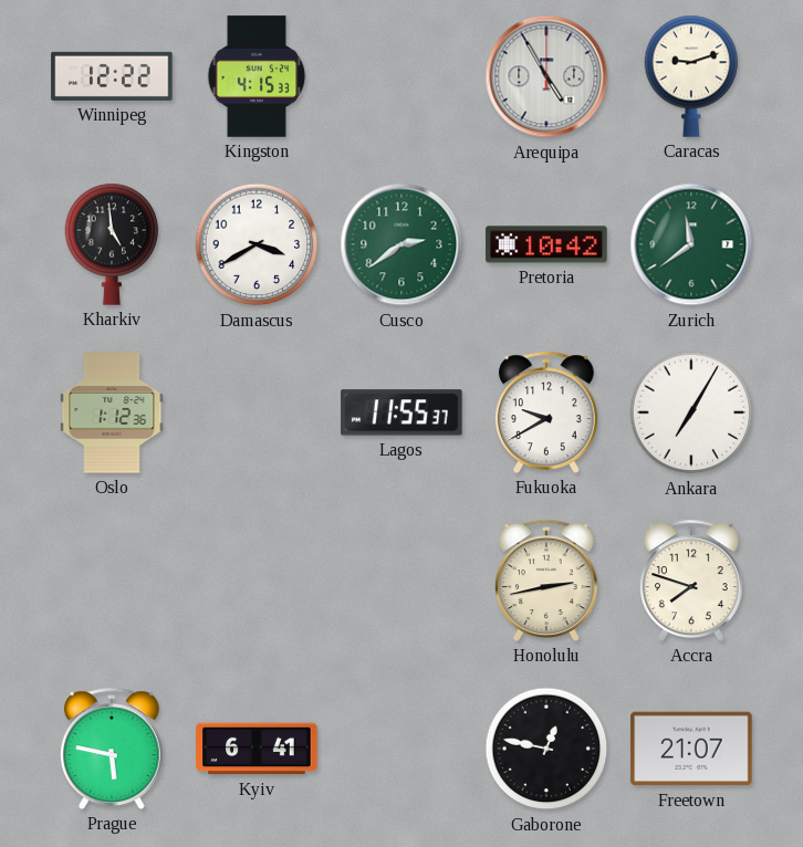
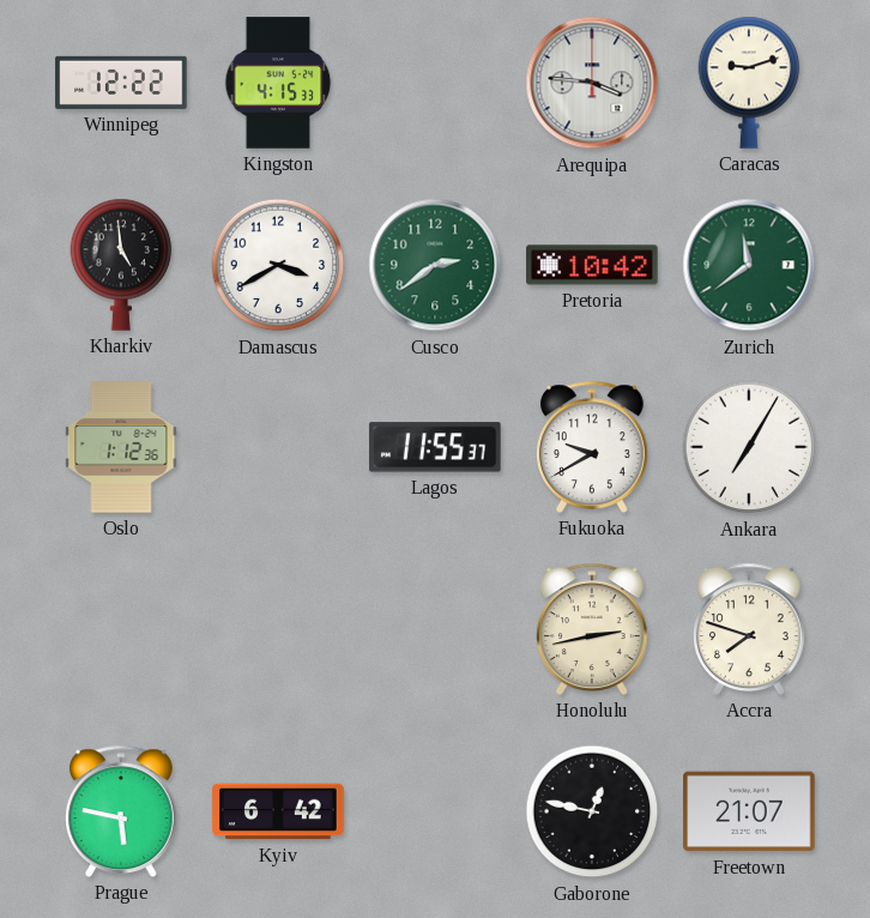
Arequipa: 4:55 -> 3:46
Kyiv: 6:41 -> 6:42
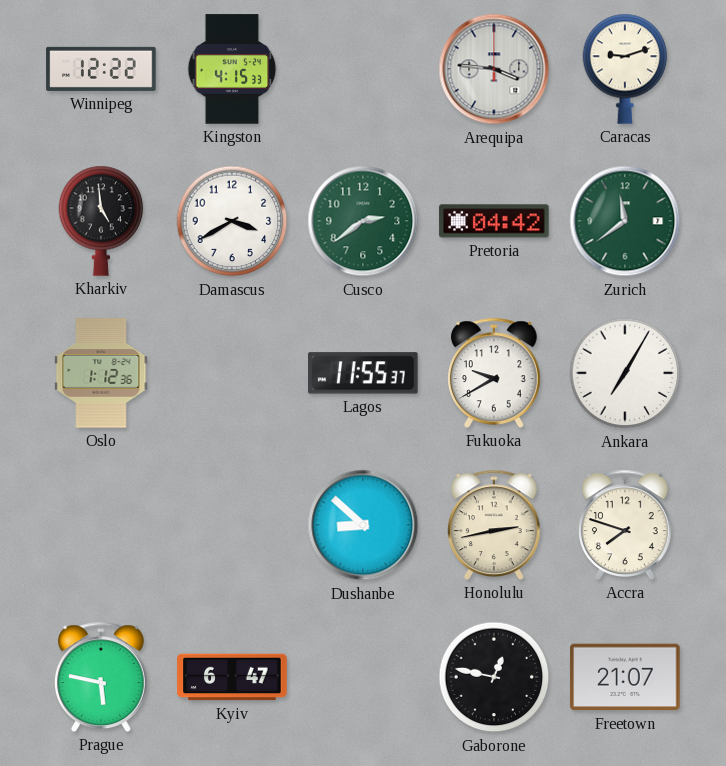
Pretoria: 10:42 -> 04:42
Dushanbe: none -> 8:52
Kyiv: 6:42 -> 6:47
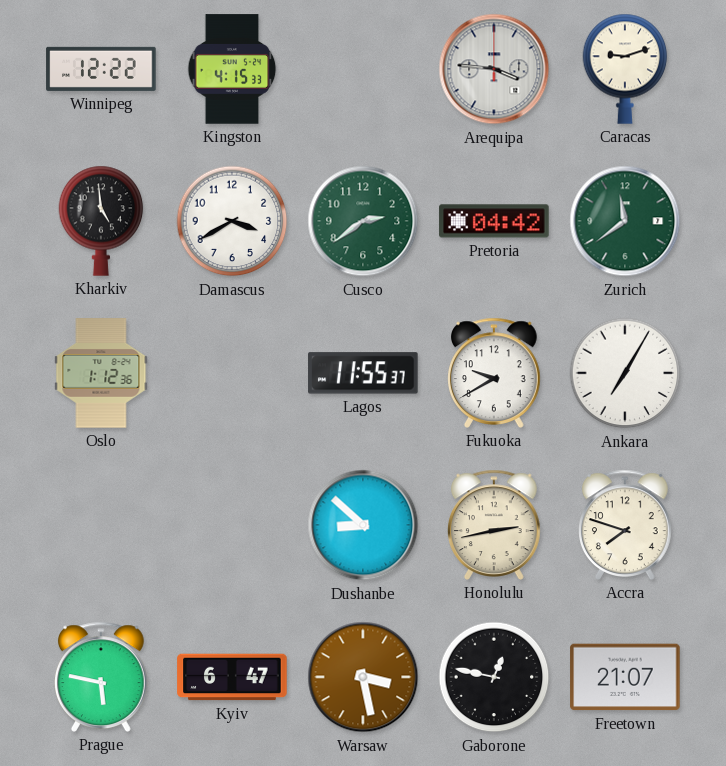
Warsaw: none -> 3:28
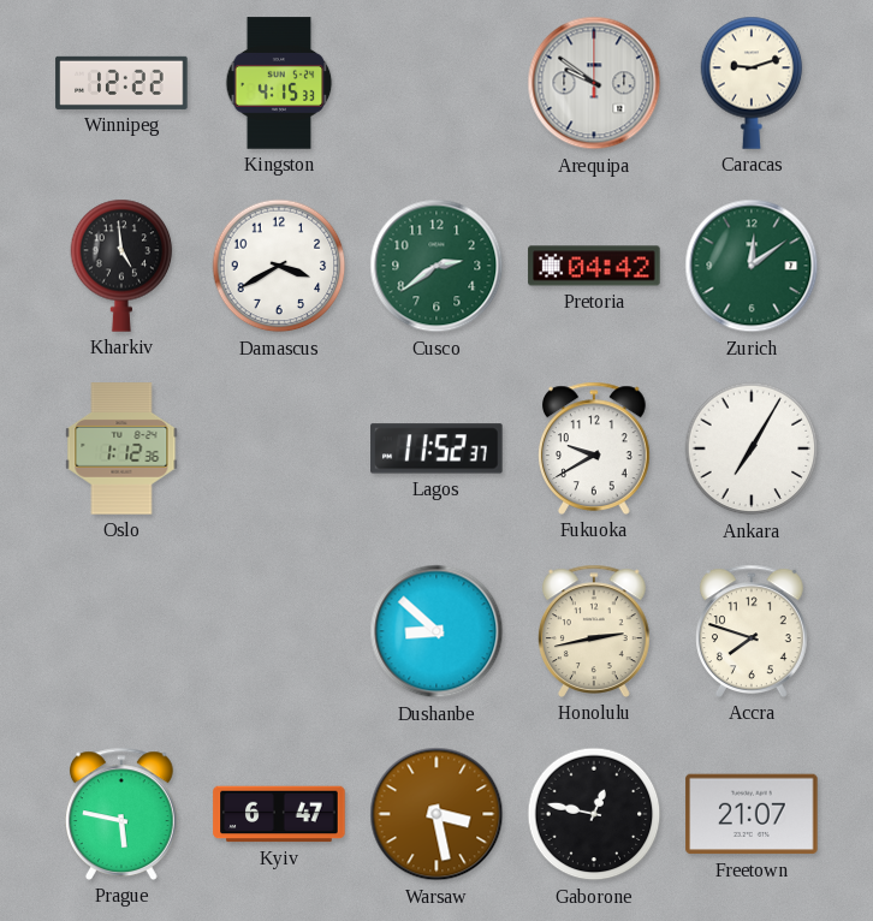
Arequipa: 3:46 -> 9:51
Zurich: 11:39 -> 12:09
Lagos: 11:55 -> 11:52
